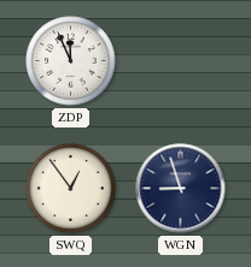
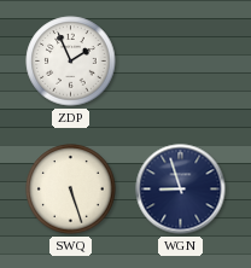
ZDP: 11:56 -> 1:56
SWQ: 12:54 -> 5:27
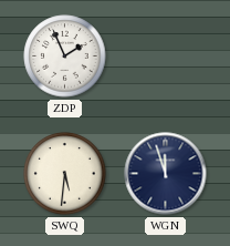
SWQ: 5:27 -> 5:31
WGN: 8:57 -> 11:57
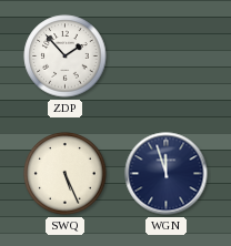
ZDP: 1:56 -> 1:53
SWQ: 5:31 -> 5:26
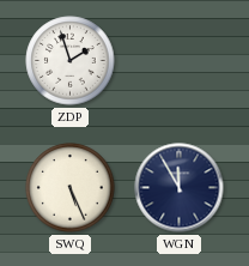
ZDP: 1:53 -> 1:57
WGN: 11:57 -> 11:55
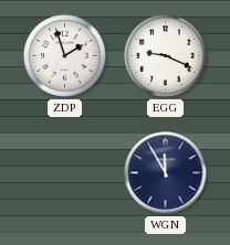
EGG: none -> 9:19
SWQ: 5:26 -> none
